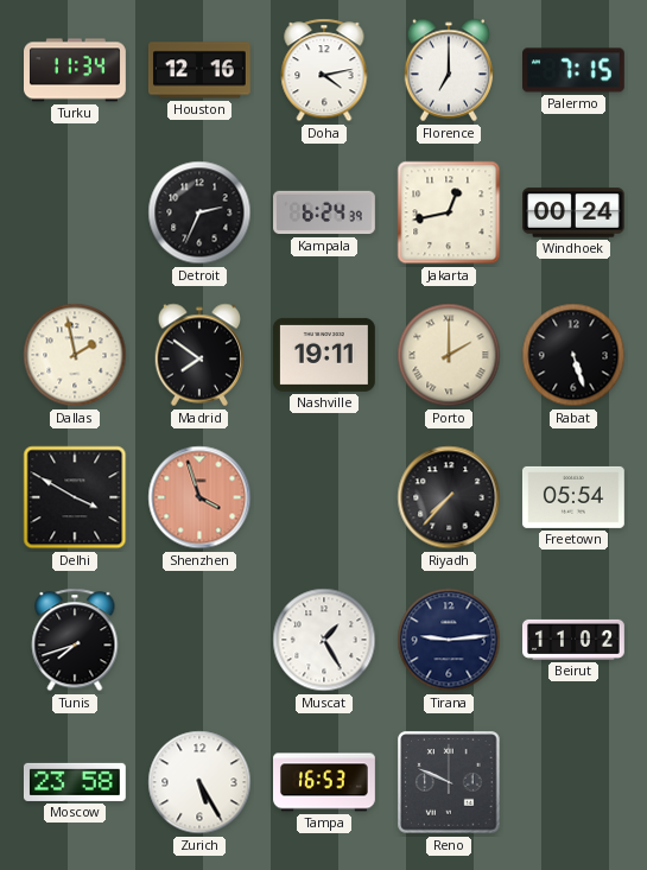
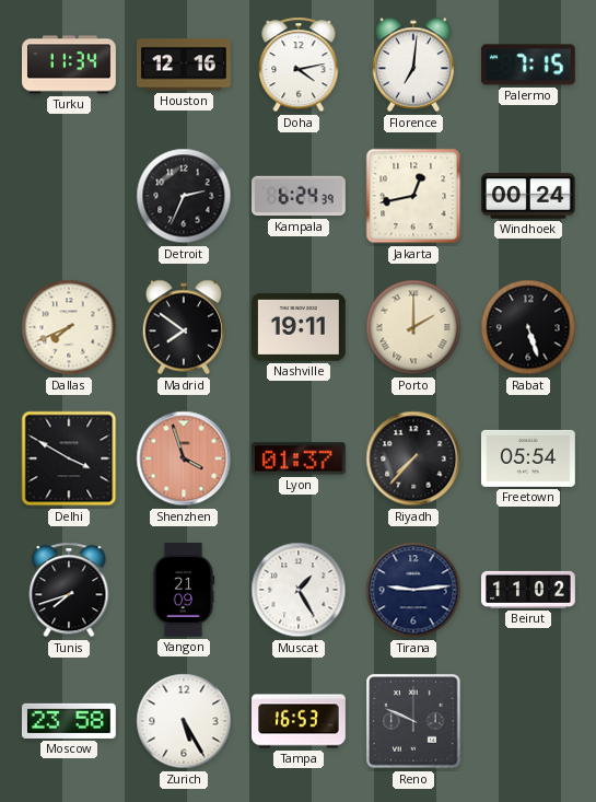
Florence: 7:00 -> 7:01
Dallas: 1:58 -> 7:41
Lyon: none -> 01:37
Yangon: none -> 21:09
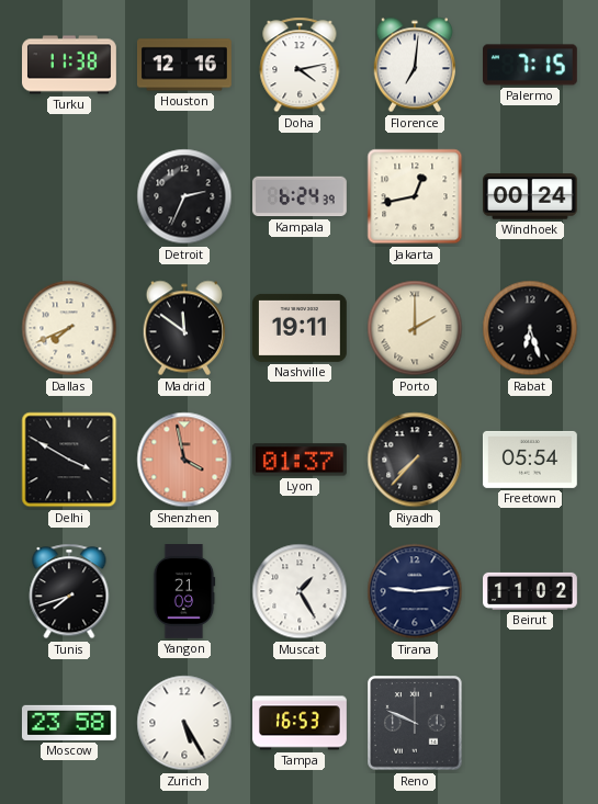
Turku: 11:34 -> 11:38
Madrid: 7:51 -> 11:51
Rabat: 5:27 -> 6:27
Shenzhen: 3:57 -> 3:58
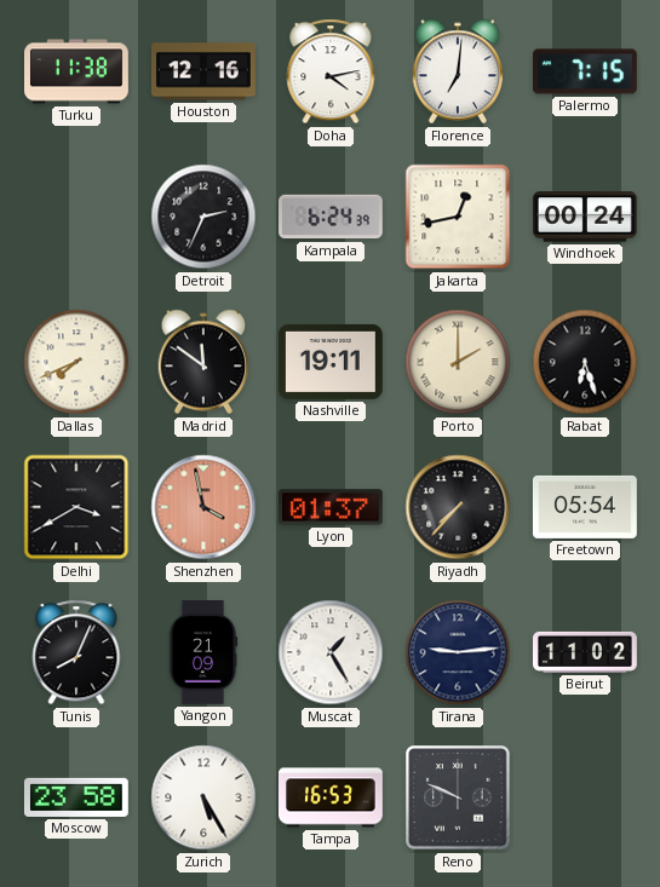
Delhi: 3:50 -> 3:40
Tunis: 7:42 -> 8:04
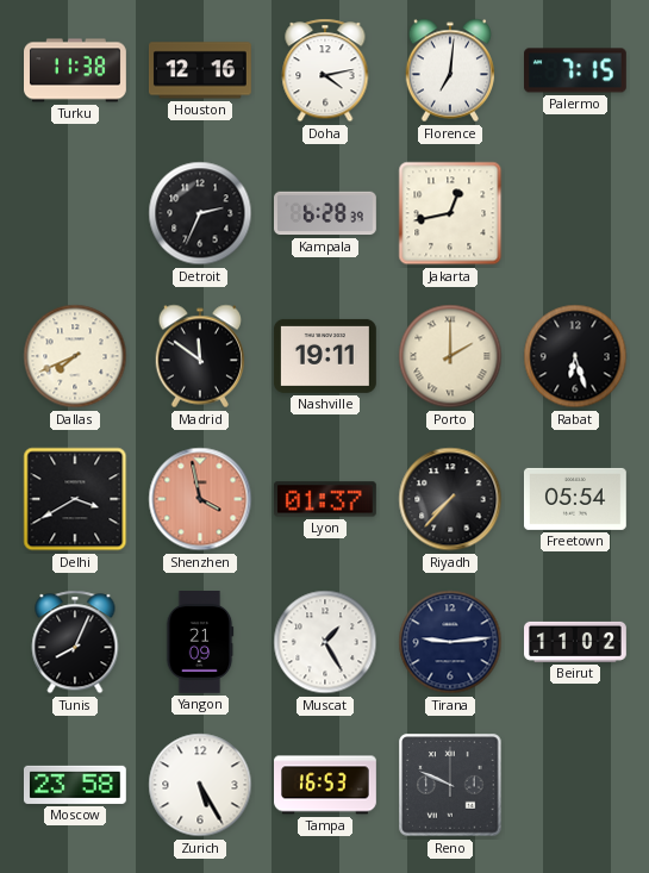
Kampala: 6:24 -> 6:28
Windhoek: 00:24 -> none
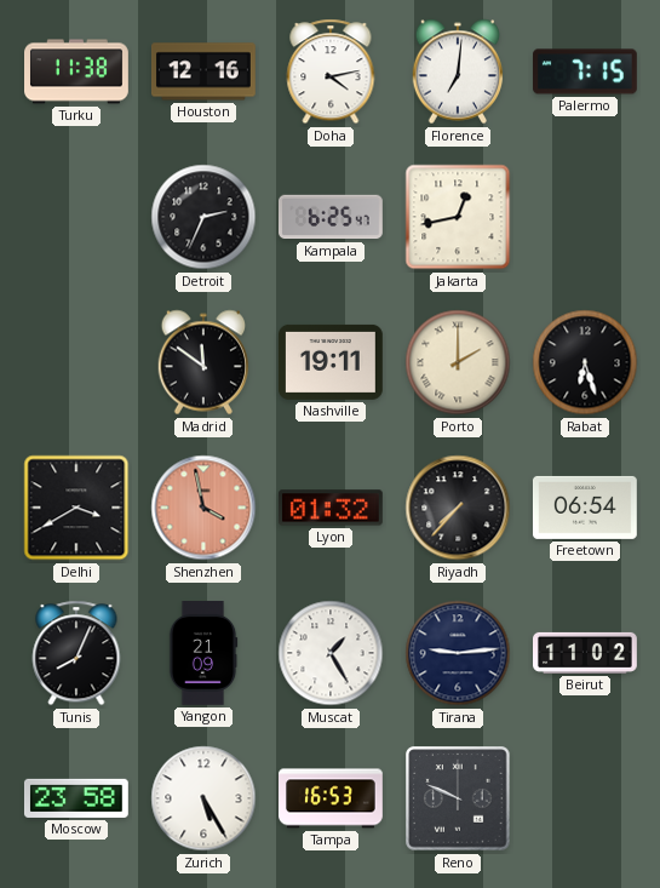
Kampala: 6:28 -> 6:25
Dallas: 7:41 -> none
Lyon: 01:37 -> 01:32
Freetown: 05:54 -> 06:54
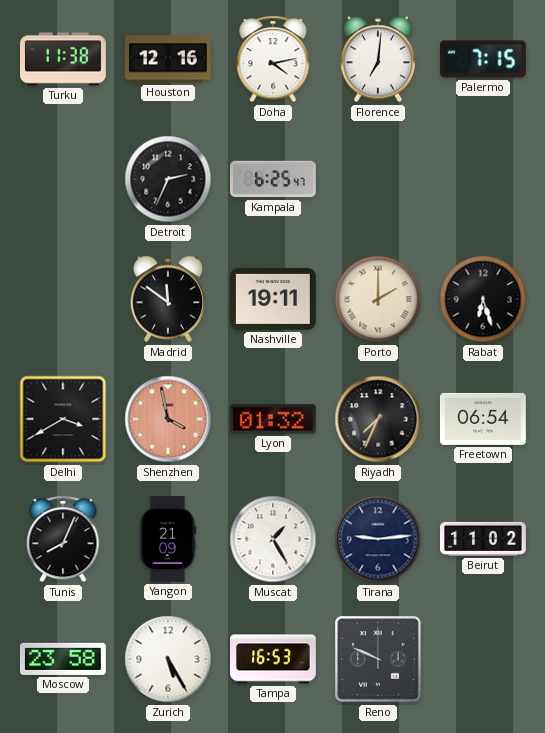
Jakarta: 12:43 -> none
Riyadh: 7:37 -> 7:34
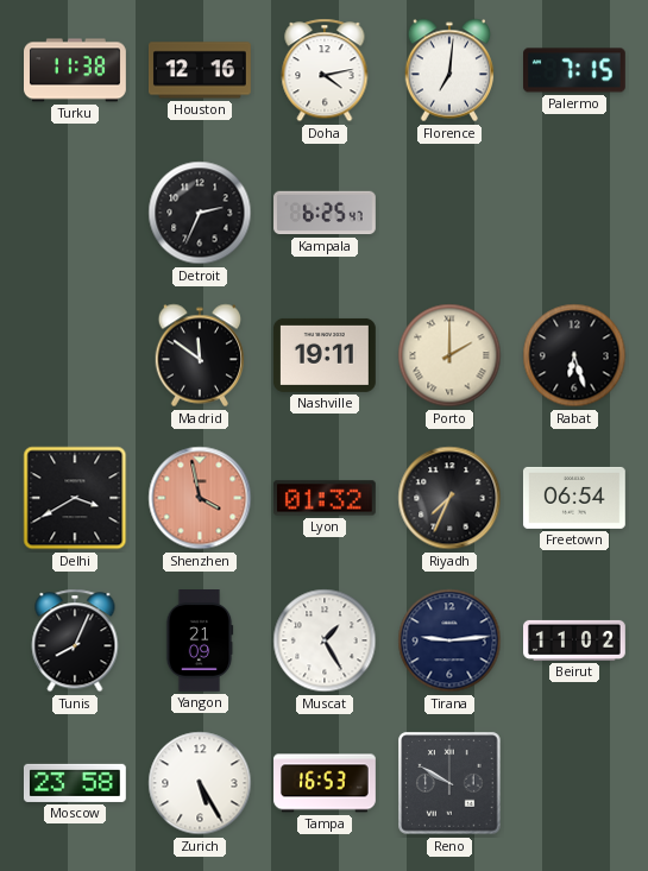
Reno: 9:49 -> 9:50
